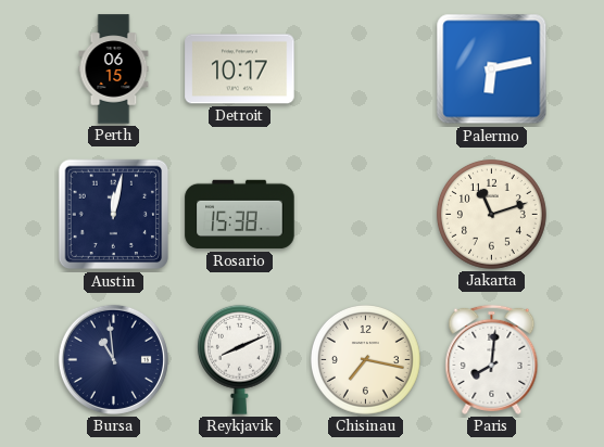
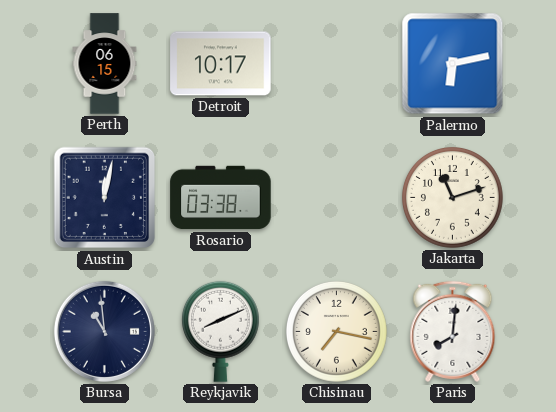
Rosario: 15:38 -> 03:38
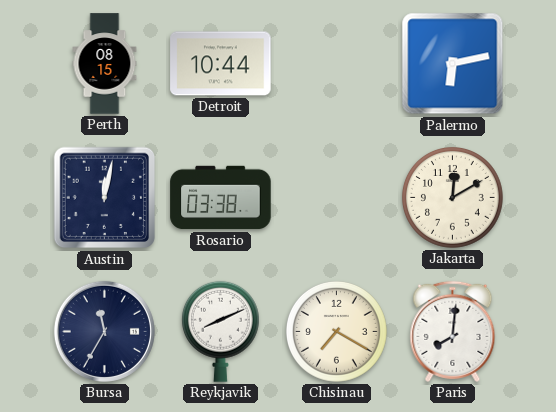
Perth: 06:15 -> 08:15
Detroit: 10:17 -> 10:44
Jakarta: 11:12 -> 12:10
Bursa: 10:59 -> 11:35
Chisinau: 7:17 -> 7:20
